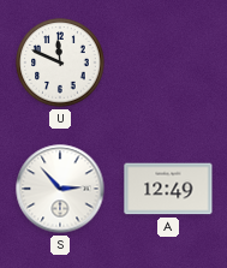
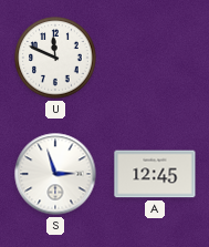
S: 2:53 -> 2:57
A: 12:49 -> 12:45
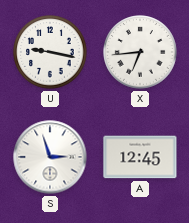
U: 11:49 -> 9:17
X: none -> 6:44
